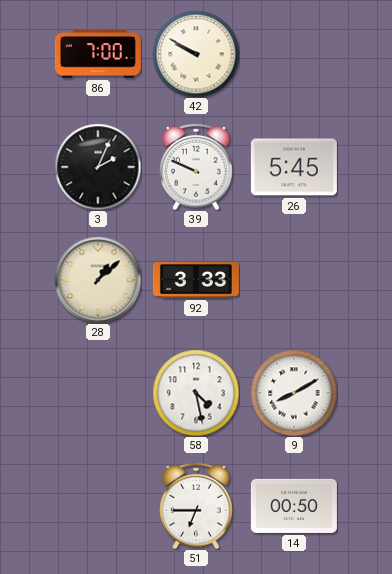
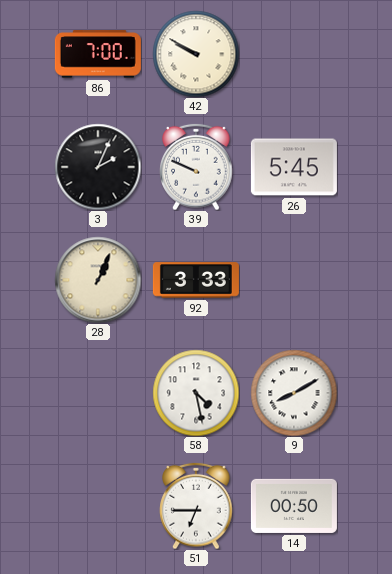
28: 1:08 -> 1:04
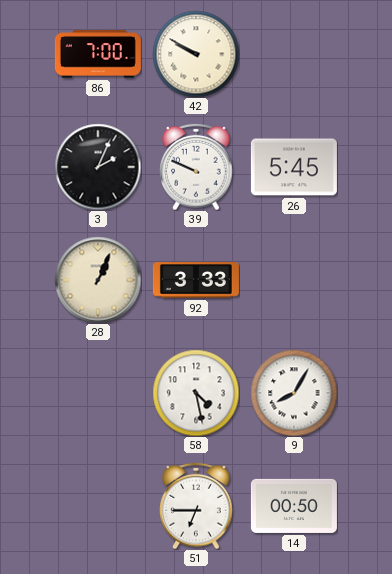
9: 8:10 -> 8:05
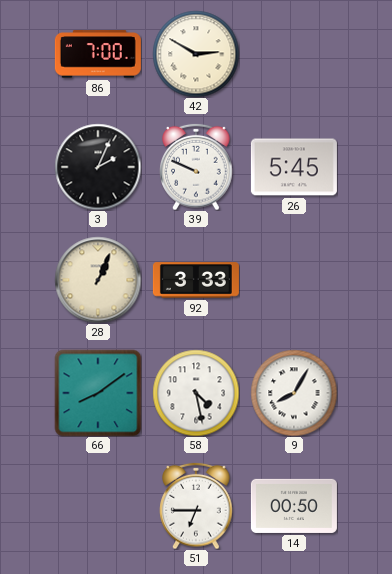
42: 9:50 -> 2:50
66: none -> 8:09
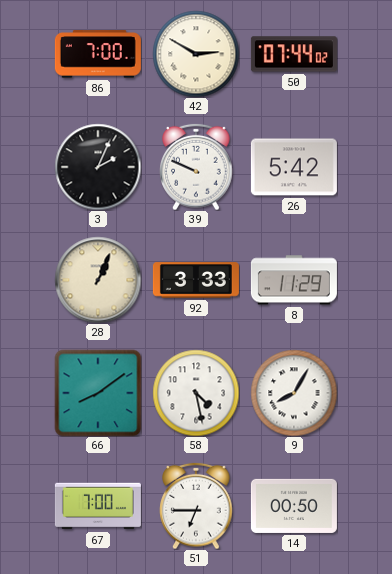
50: none -> 07:44
26: 5:45 -> 5:42
8: none -> 11:29
67: none -> 7:00
